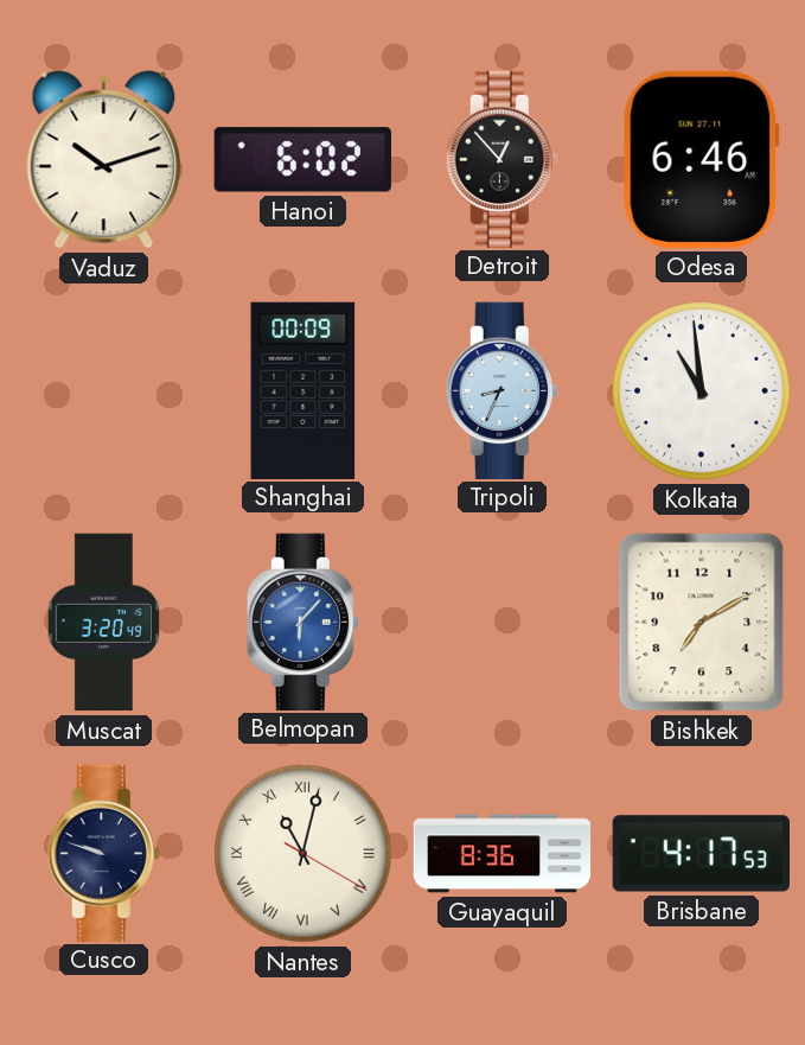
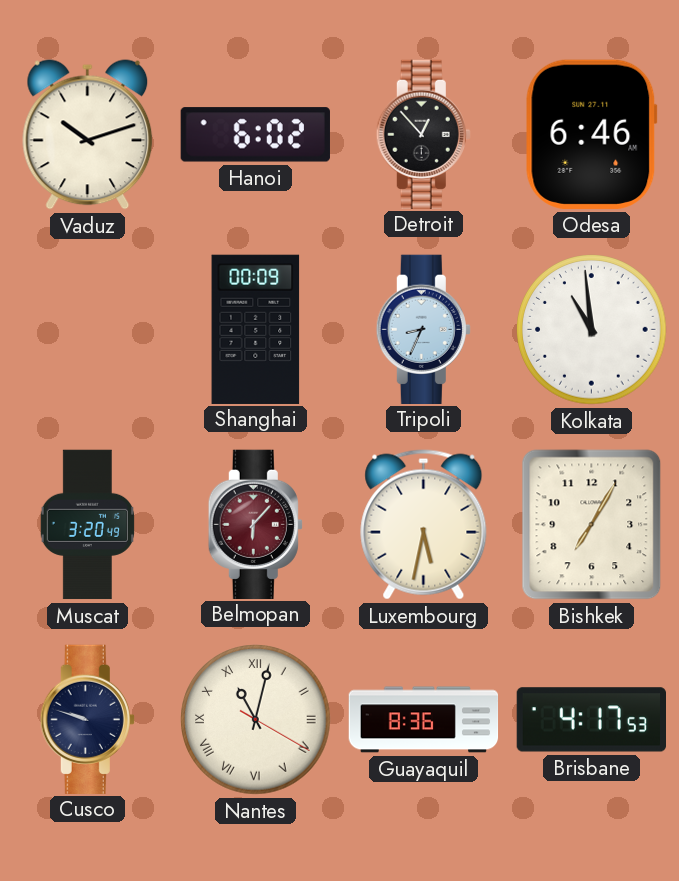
Belmopan dial: blue -> burgundy
Luxembourg: none -> 5:32
Bishkek: 7:10 -> 7:05
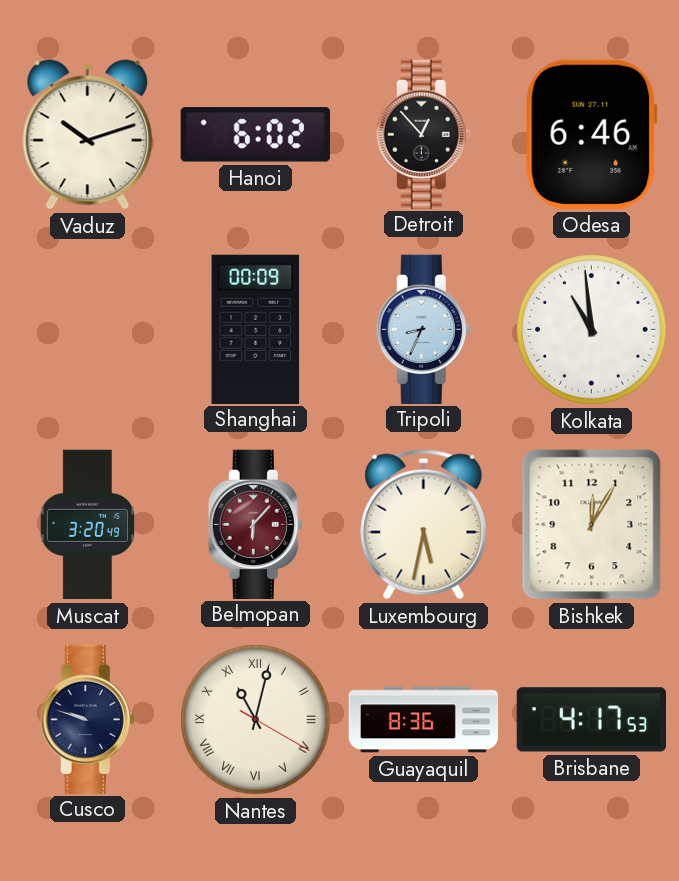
Bishkek: 7:05 -> 12:05
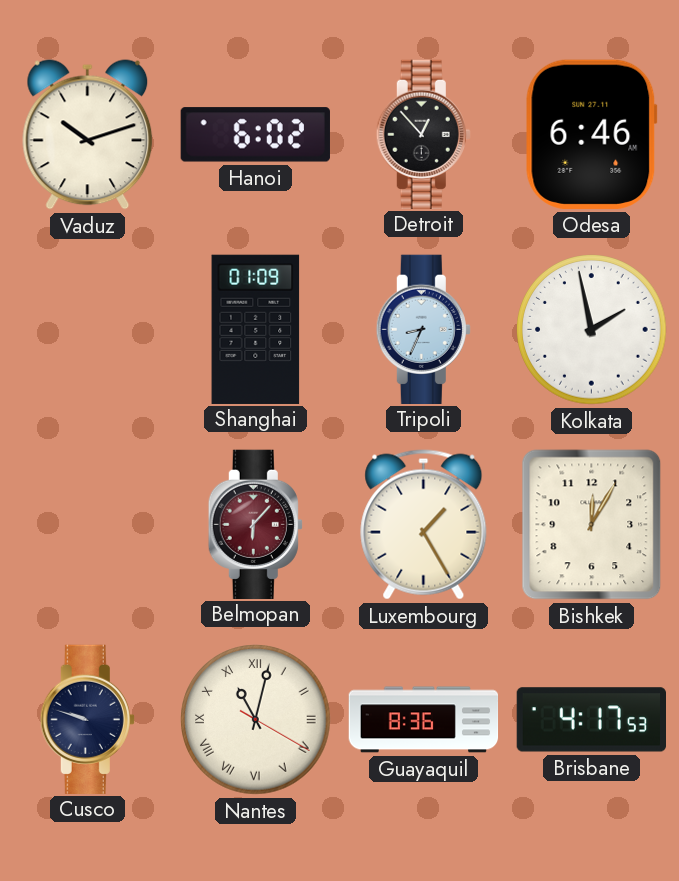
Shanghai: 00:09 -> 01:09
Kolkata: 10:59 -> 1:58
Muscat: 3:20 -> none
Luxembourg: 5:32 -> 1:25
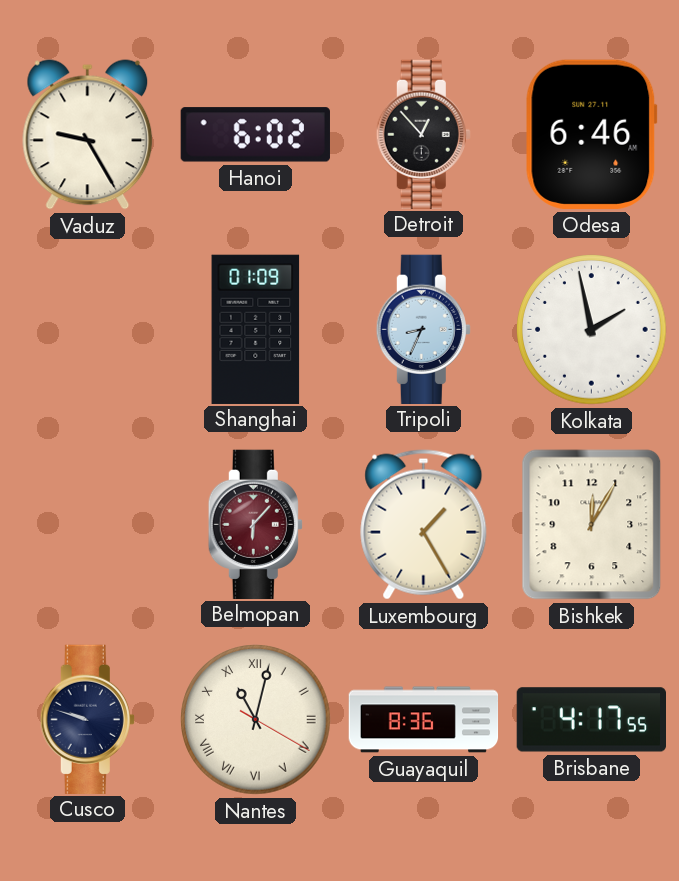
Vaduz: 10:12 -> 9:25
Brisbane: 4:17:53 -> 4:17:55
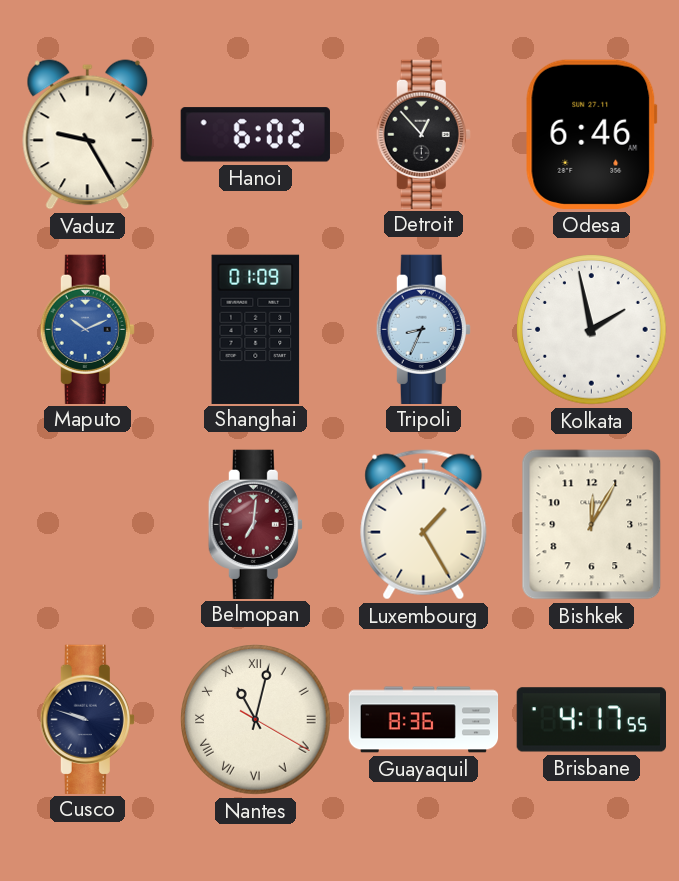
Maputo: none -> 10:11
Belmopan: 6:07 -> 7:01
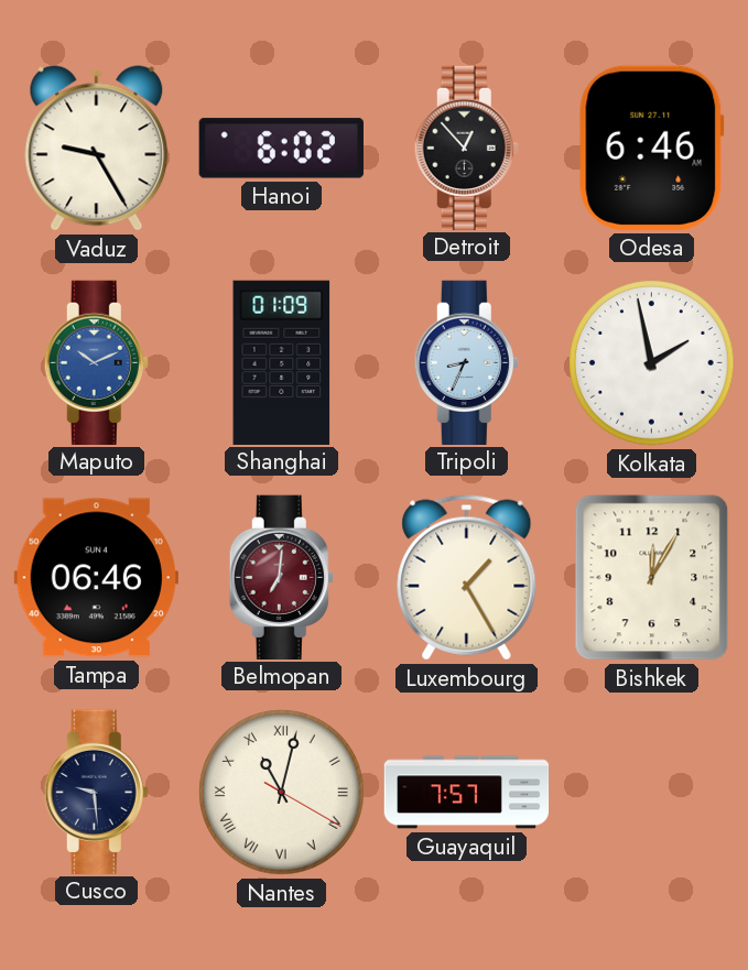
Tampa: none -> 06:46
Cusco: 9:48 -> 9:29
Guayaquil: 8:36 -> 7:57
Brisbane: 4:17 -> none
